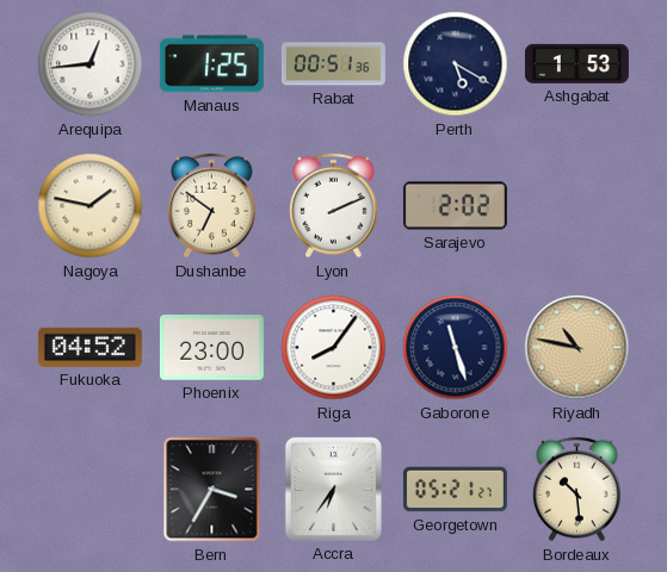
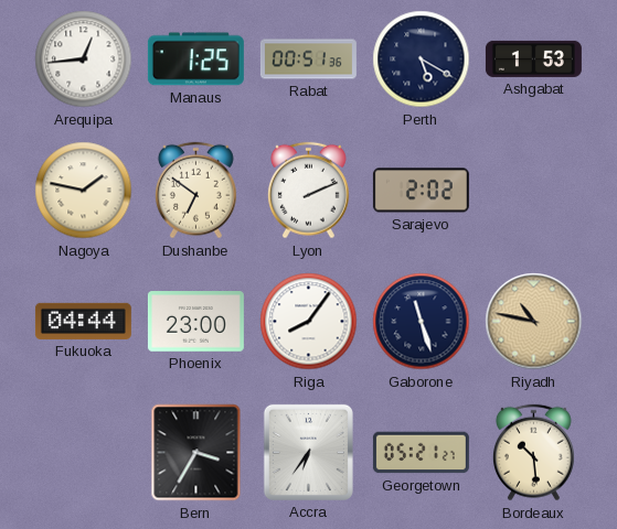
Fukuoka: 04:52 -> 04:44
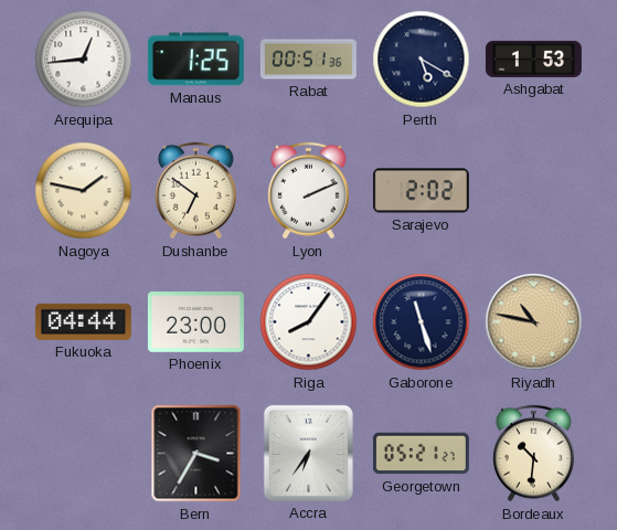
Bordeaux: 10:29 -> 10:31
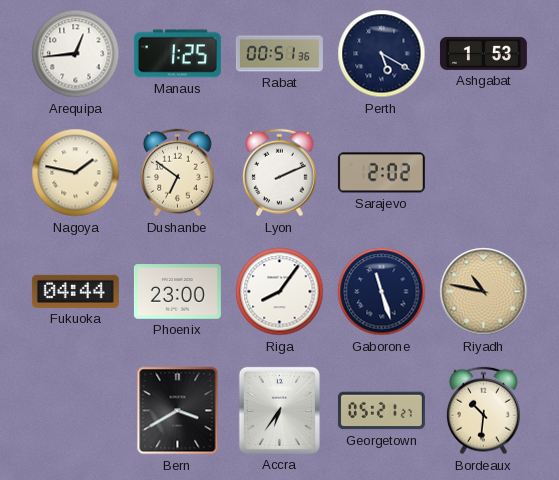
Bern: 3:35 -> 3:40
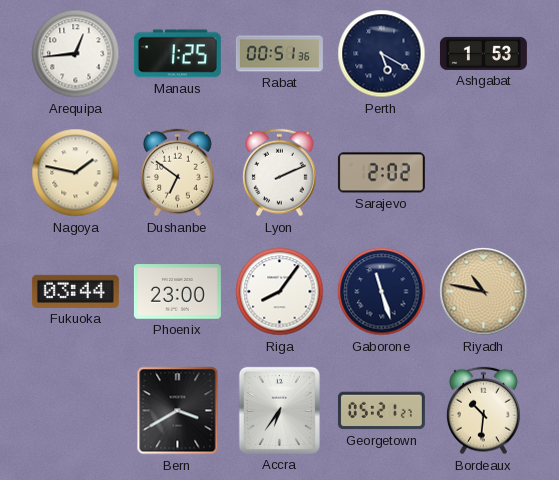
Fukuoka: 04:44 -> 03:44
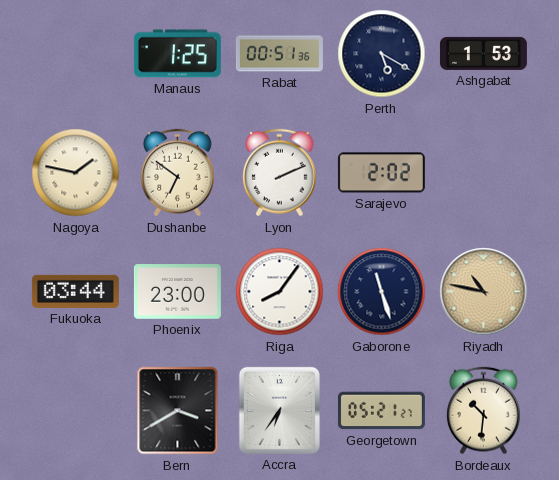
Arequipa: 12:44 -> none
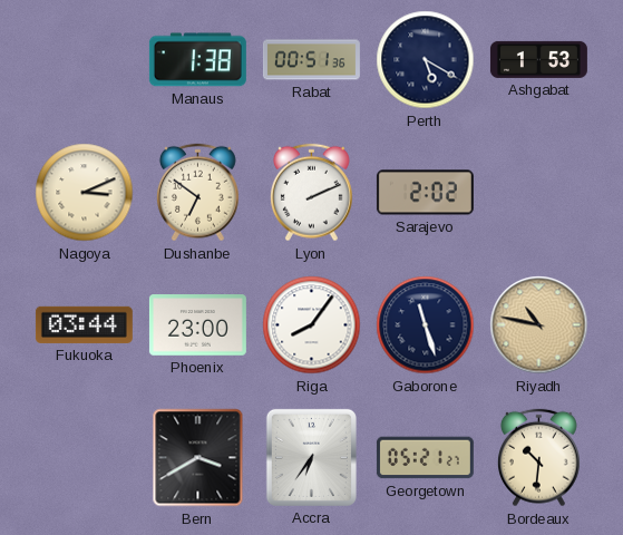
Manaus: 1:25 -> 1:38
Nagoya: 1:47 -> 3:11
